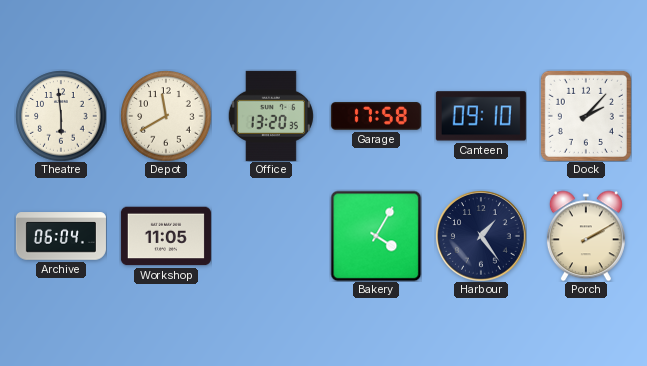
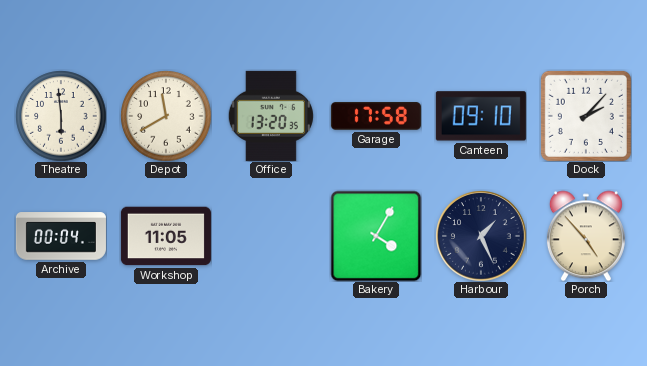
Archive: 06:04 -> 00:04
Harbour: 1:24 -> 1:26
Porch: 2:10 -> 4:53
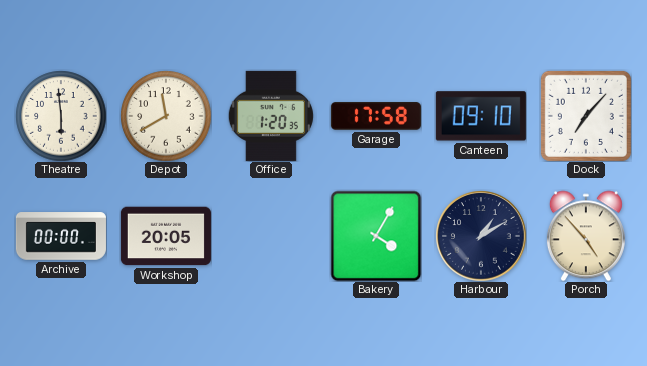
Office: 13:20 -> 1:20
Dock: 2:07 -> 7:07
Archive: 00:04 -> 00:00
Workshop: 11:05 -> 20:05
Harbour: 1:26 -> 1:10
